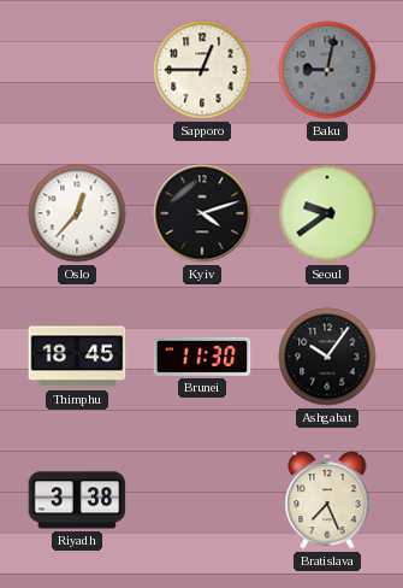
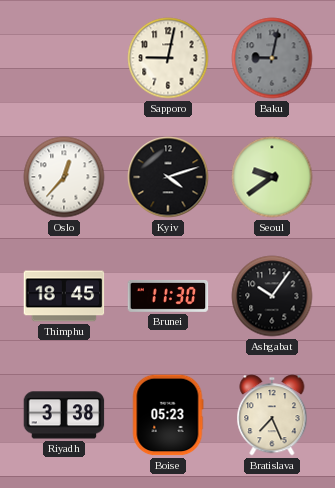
Sapporo: 12:45 -> 9:02
Boise: none -> 05:23
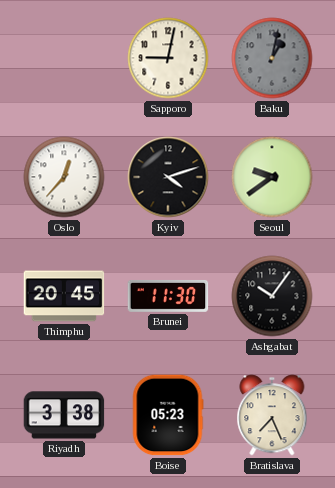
Baku: 9:02 -> 1:02
Thimphu: 18:45 -> 20:45
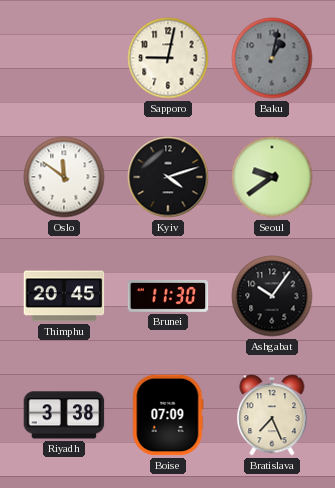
Oslo: 12:37 -> 11:51
Boise: 05:23 -> 07:09
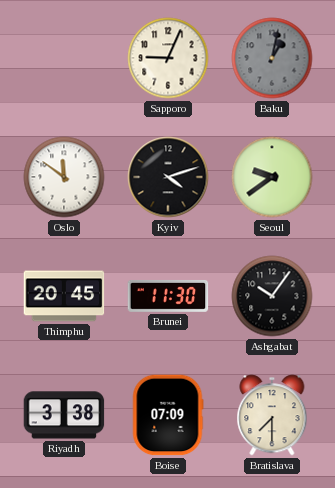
Sapporo: 9:02 -> 9:04
Bratislava: 7:26 -> 7:30
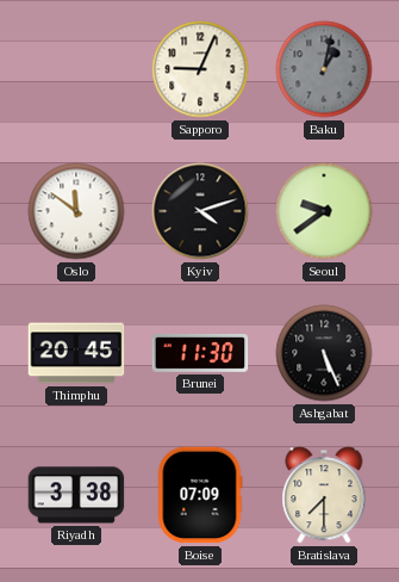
Ashgabat: 10:06 -> 5:26
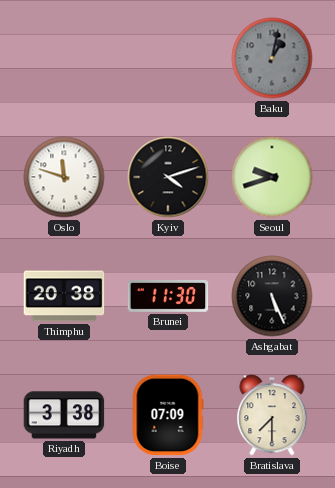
Sapporo: 9:04 -> none
Oslo: 11:51 -> 11:48
Seoul: 9:39 -> 9:42
Thimphu: 20:45 -> 20:38
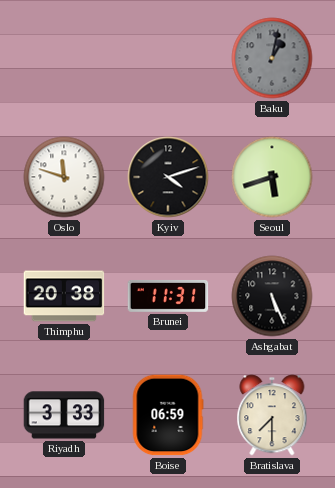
Seoul: 9:42 -> 5:42
Brunei: 11:30 -> 11:31
Riyadh: 3:38 -> 3:33
Boise: 07:09 -> 06:59
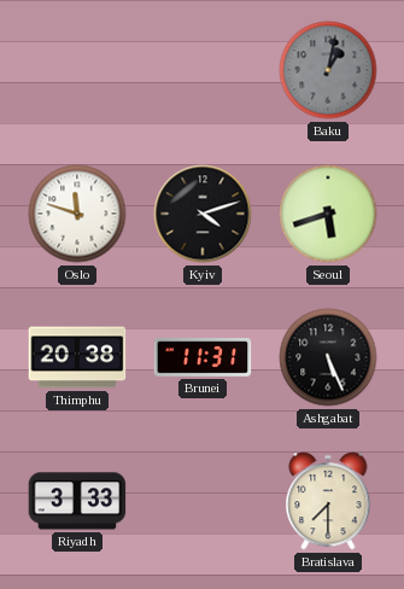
Boise: 06:59 -> none
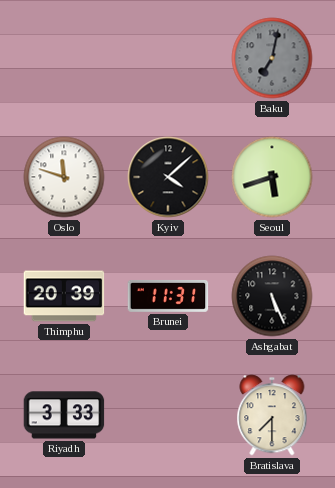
Baku: 1:02 -> 7:02
Kyiv: 4:12 -> 4:08
Thimphu: 20:38 -> 20:39
